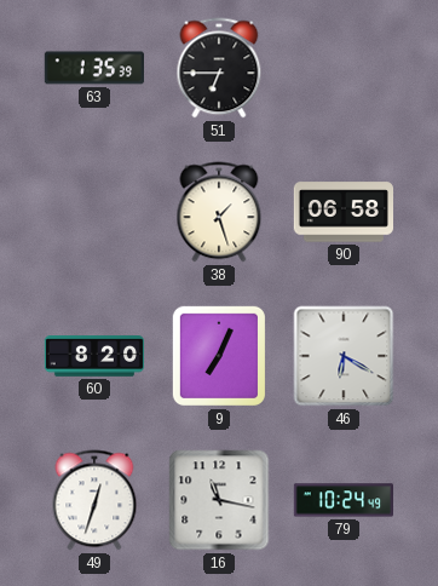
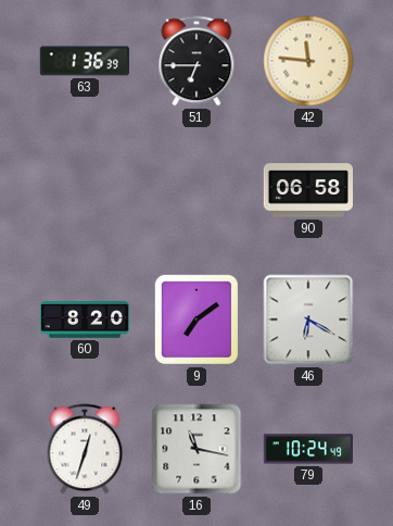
63: 1:35 -> 1:36
42: none -> 11:46
38: 1:27 -> none
9: 7:04 -> 7:09
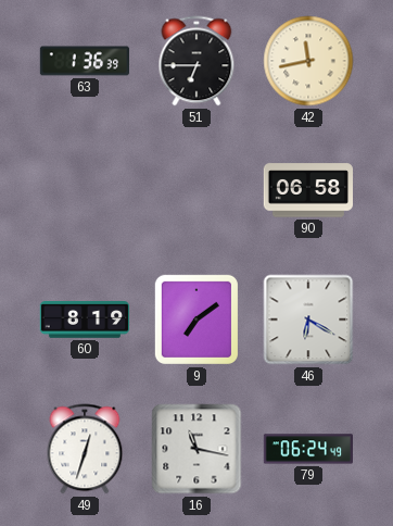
42: 11:46 -> 11:43
60: 8:20 -> 8:19
79: 10:24 -> 06:24
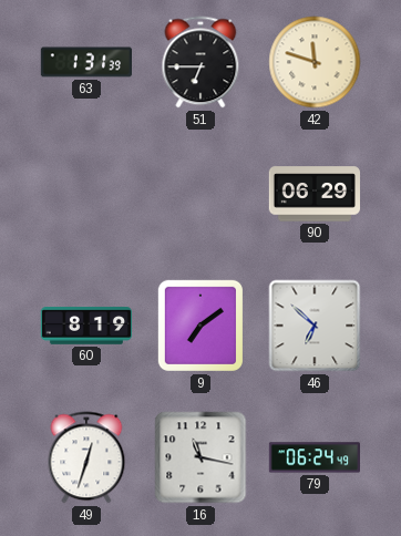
63: 1:36 -> 1:31
42: 11:43 -> 11:48
90: 06:58 -> 06:29
46: 6:20 -> 6:52
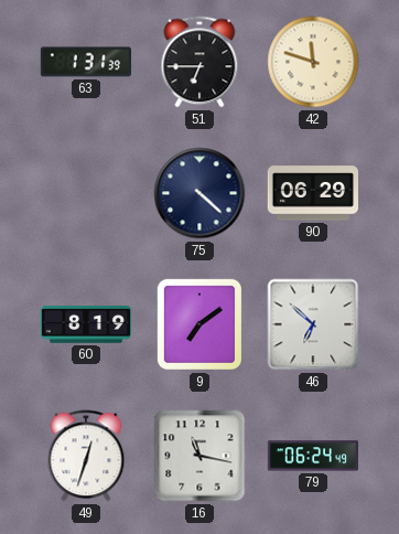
75: none -> 4:22
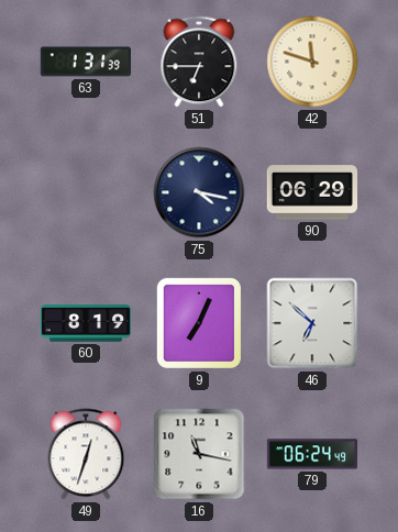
75: 4:22 -> 4:17
9: 7:09 -> 7:04
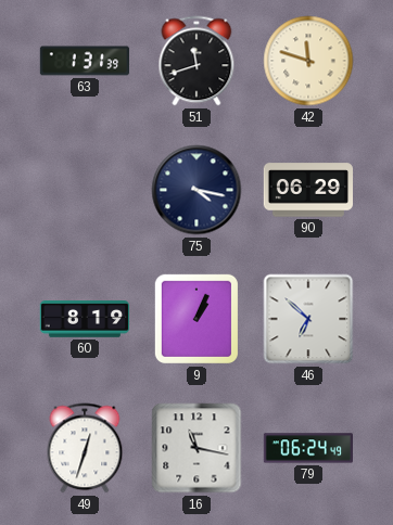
51: 6:45 -> 11:42
9: 7:04 -> 1:04
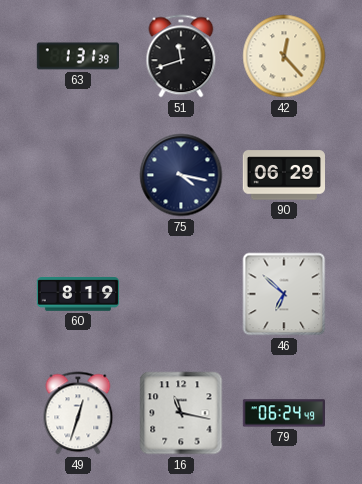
42: 11:48 -> 12:23
9: 1:04 -> none
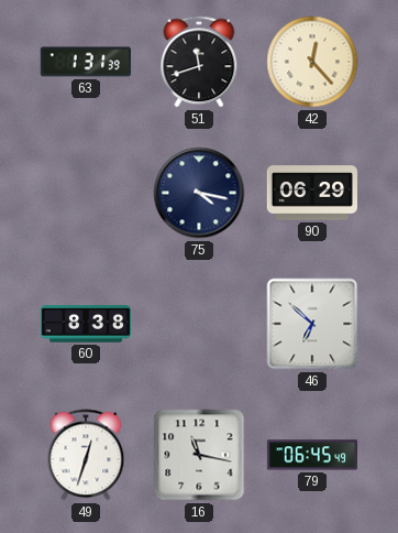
60: 8:19 -> 8:38
79: 06:24 -> 06:45
